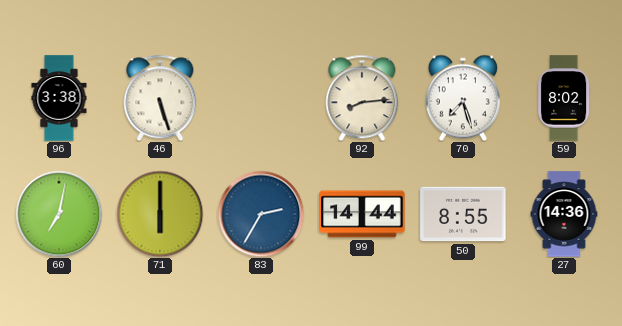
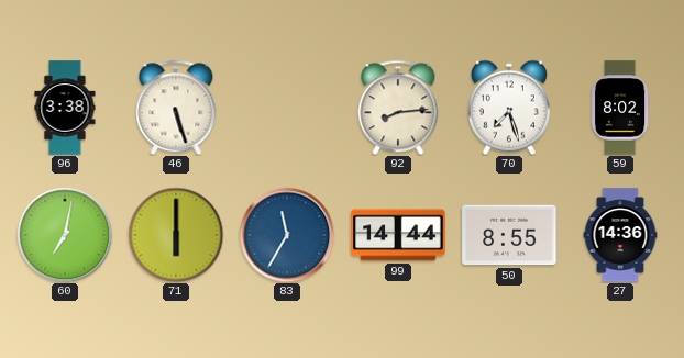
83: 2:35 -> 11:35
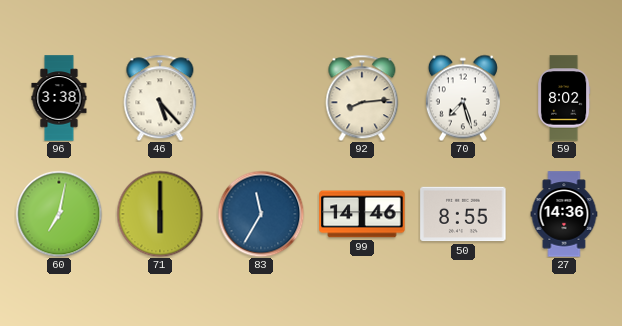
46: 5:27 -> 5:23
99: 14:44 -> 14:46
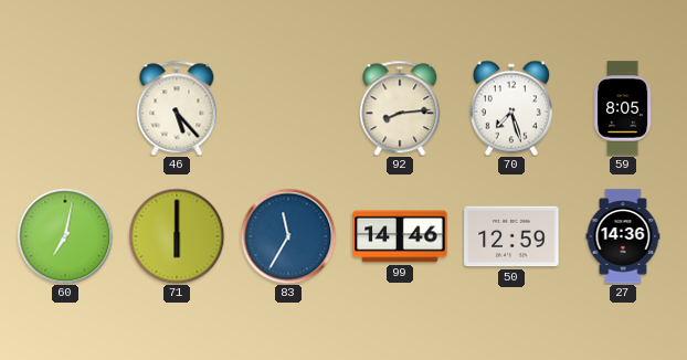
96: 3:38 -> none
59: 8:02 -> 8:05
50: 8:55 -> 12:59
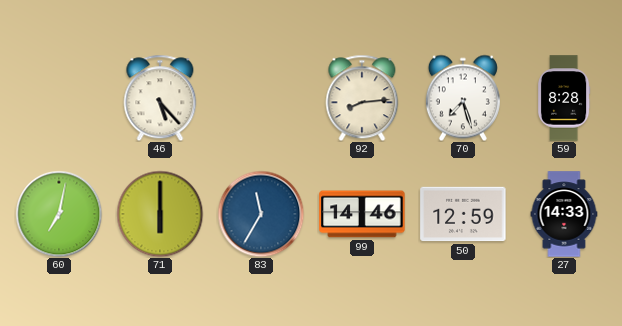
59: 8:05 -> 8:28
27: 14:36 -> 14:33
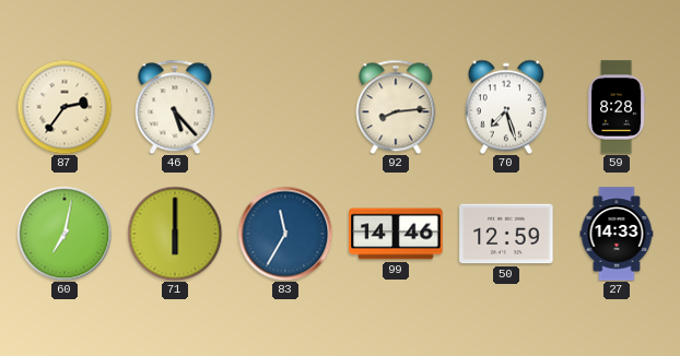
87: none -> 2:36
